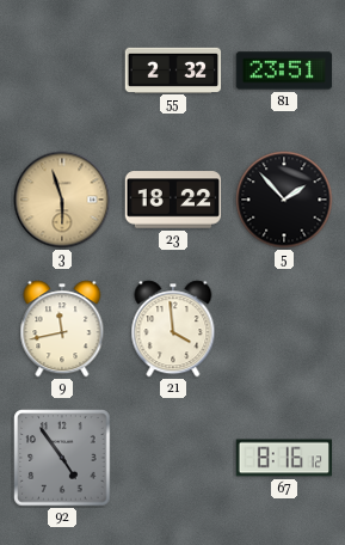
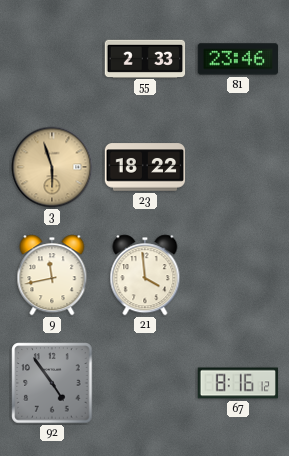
55: 2:32 -> 2:33
81: 23:51 -> 23:46
5: 1:53 -> none
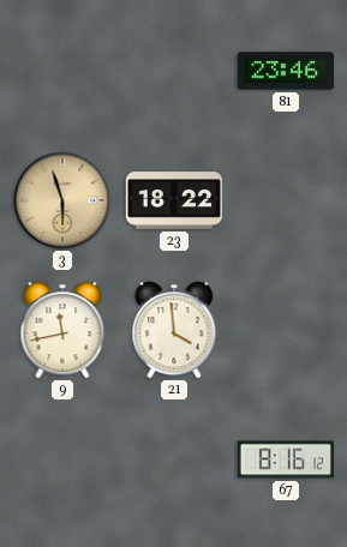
55: 2:33 -> none
92: 4:54 -> none
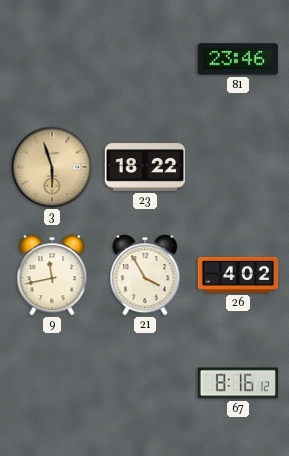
21: 3:59 -> 3:55
26: none -> 4:02
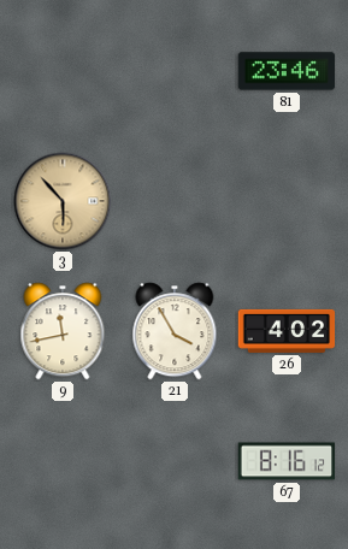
3: 5:57 -> 5:53
23: 18:22 -> none
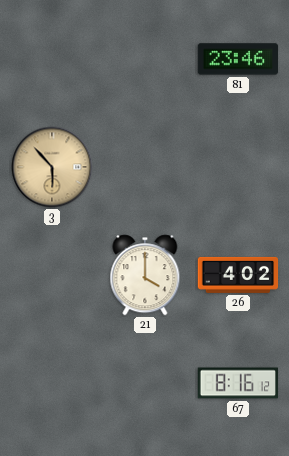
9: 11:43 -> none
21: 3:55 -> 4:00
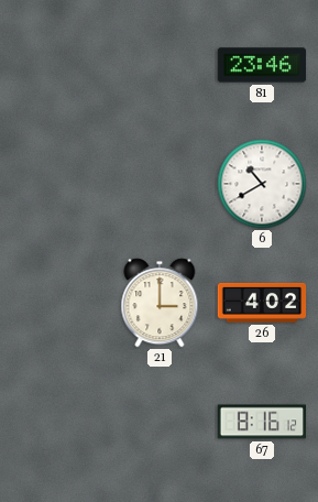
3: 5:53 -> none
6: none -> 10:40
21: 4:00 -> 3:00
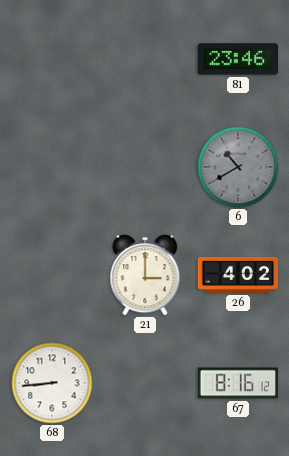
6 dial: white -> grey
68: none -> 8:44
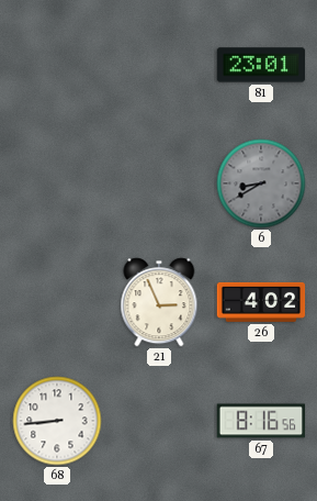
81: 23:46 -> 23:01
6: 10:40 -> 8:40
21: 3:00 -> 2:56
67: 8:16:12 -> 8:16:56
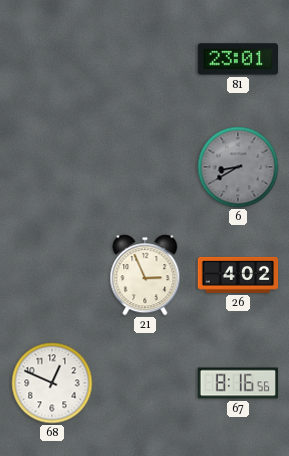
68: 8:44 -> 12:49
